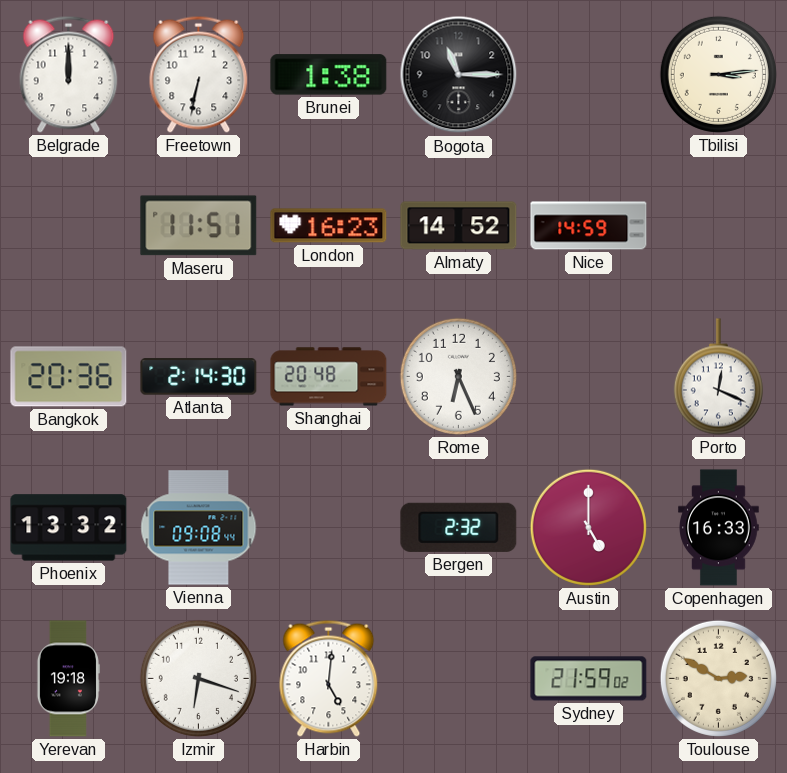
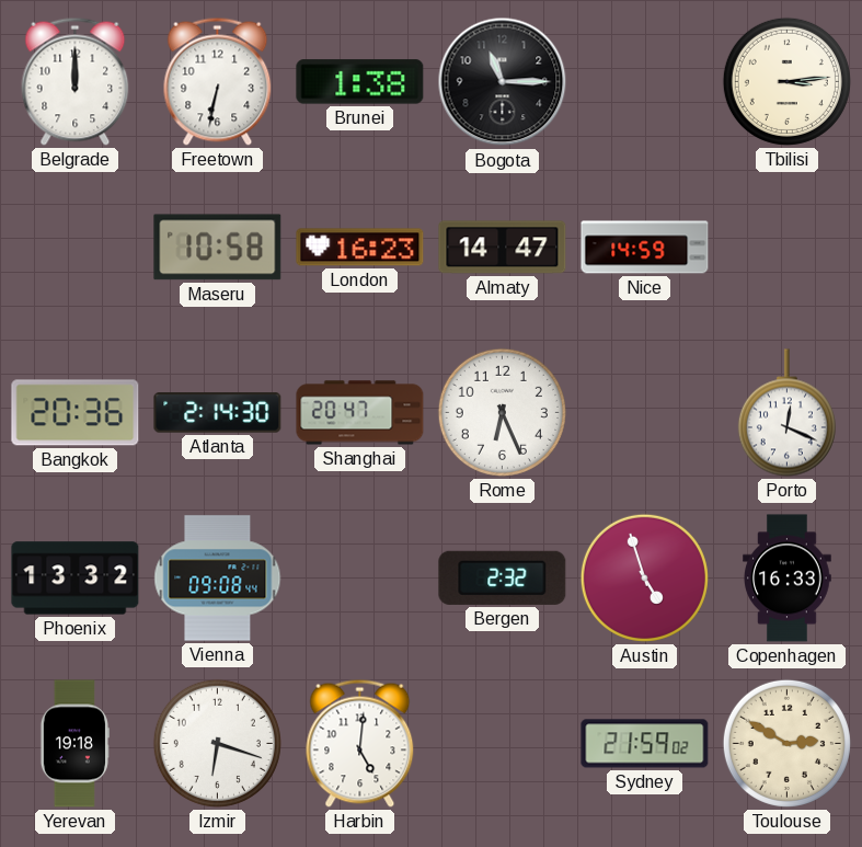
Maseru: 11:51 -> 10:58
Almaty: 14:52 -> 14:47
Shanghai: 20:48 -> 20:47
Austin: 5:00 -> 4:57
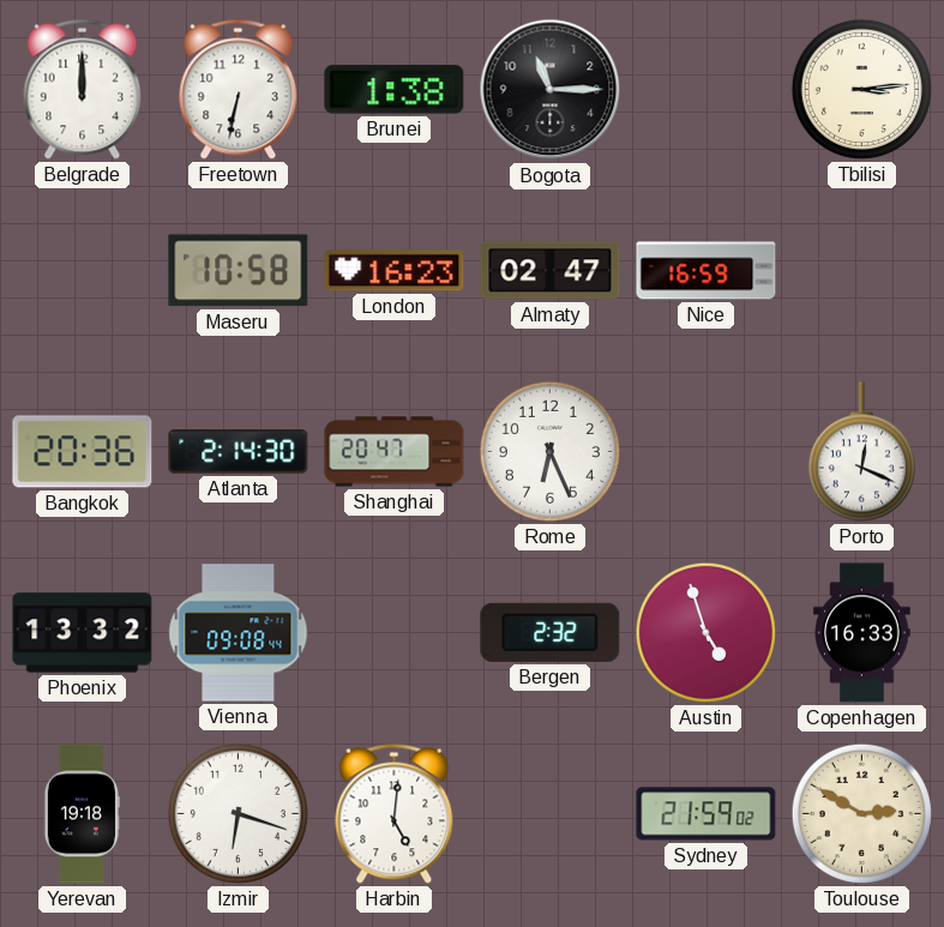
Almaty: 14:47 -> 02:47
Nice: 14:59 -> 16:59
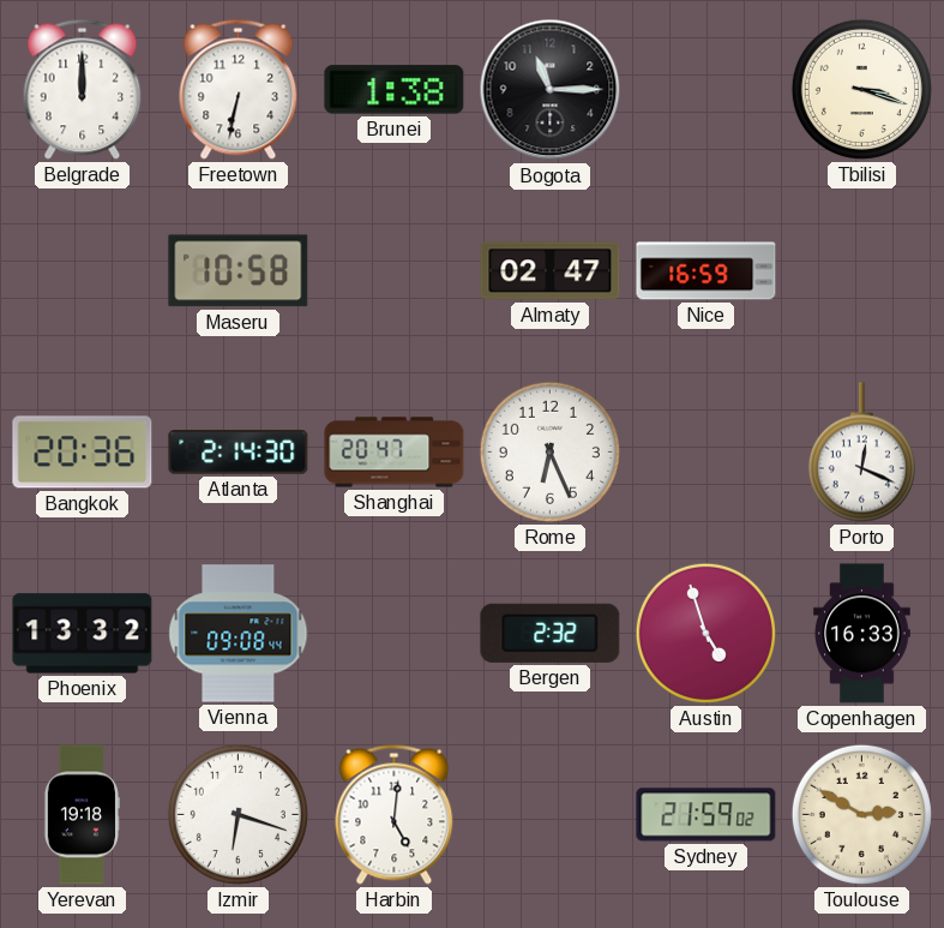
Tbilisi: 3:14 -> 3:18
London: 16:23 -> none
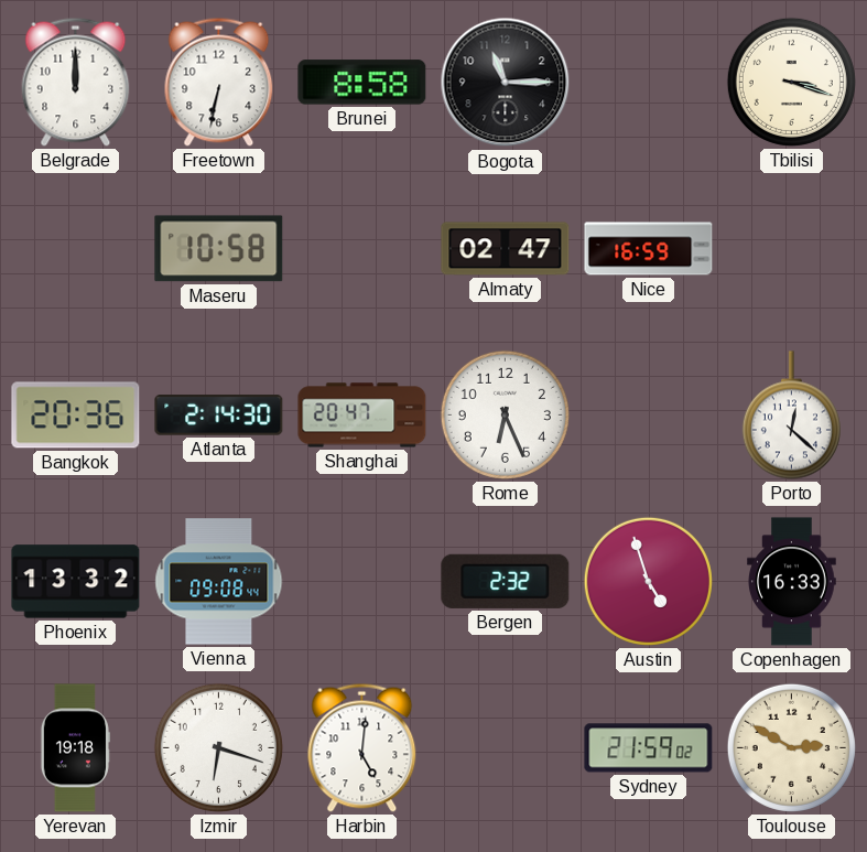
Brunei: 1:38 -> 8:58
Porto: 12:19 -> 12:22
